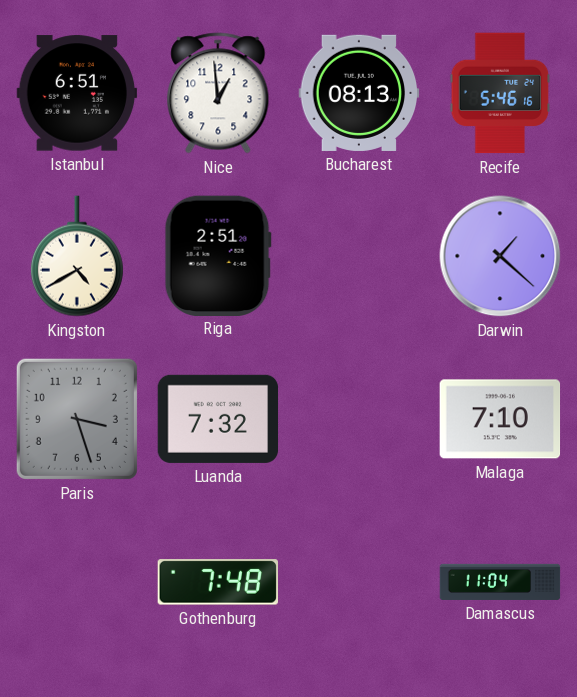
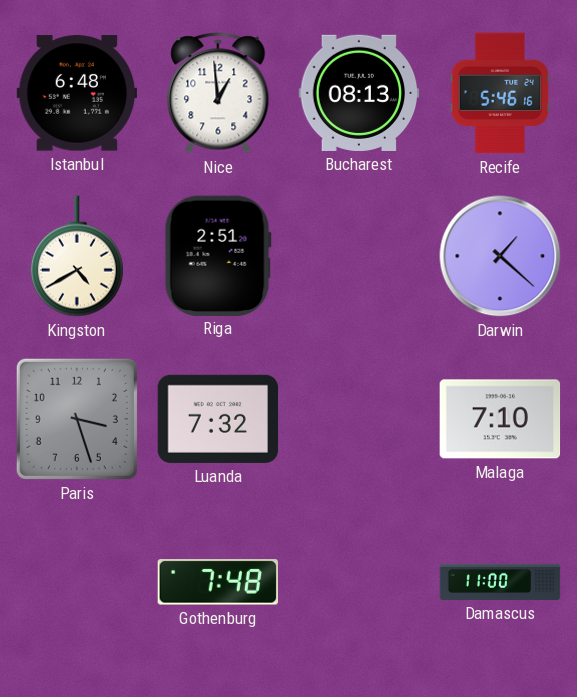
Istanbul: 6:51 -> 6:48
Damascus: 11:04 -> 11:00
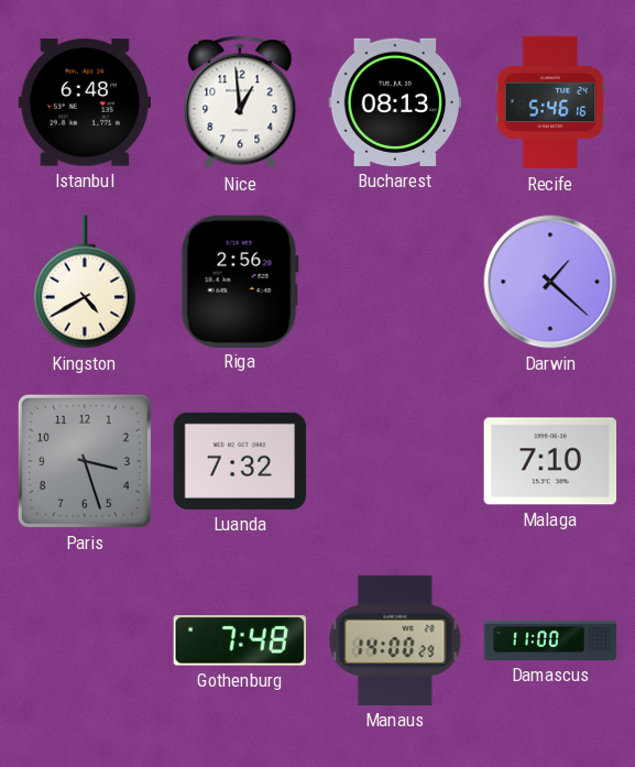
Riga: 2:51 -> 2:56
Manaus: none -> 14:00
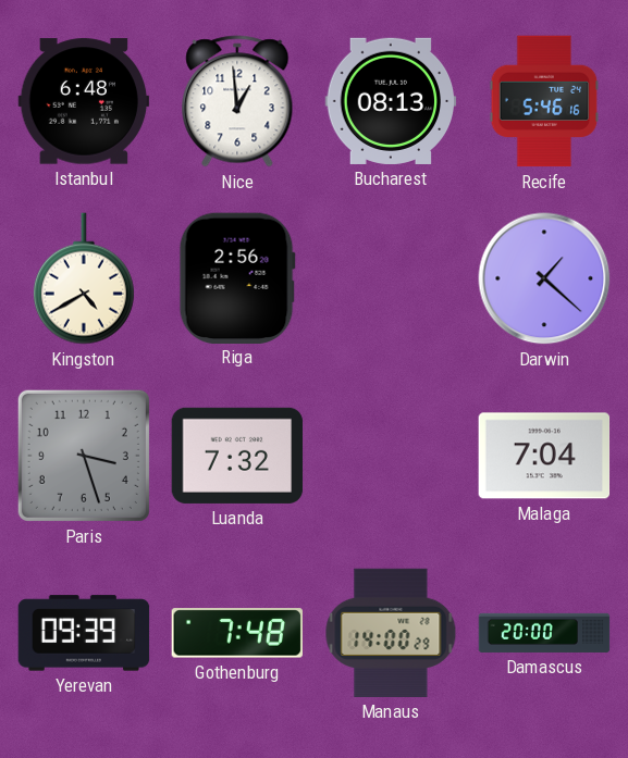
Malaga: 7:10 -> 7:04
Yerevan: none -> 09:39
Damascus: 11:00 -> 20:00
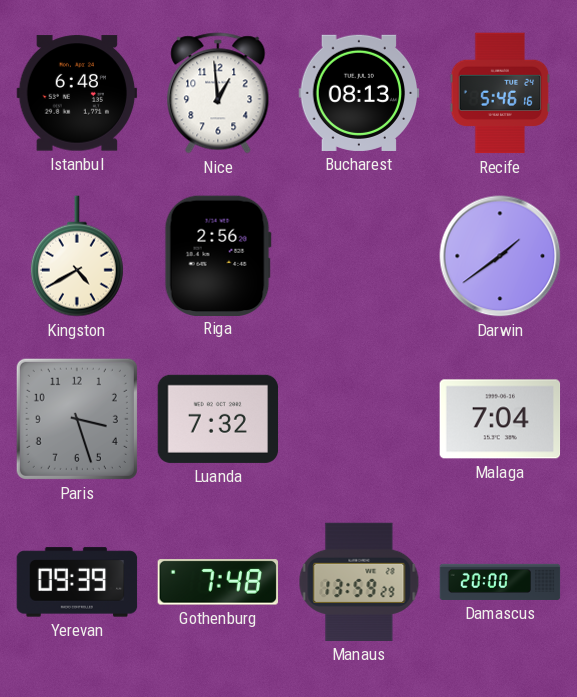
Darwin: 1:22 -> 1:39
Manaus: 14:00 -> 13:59
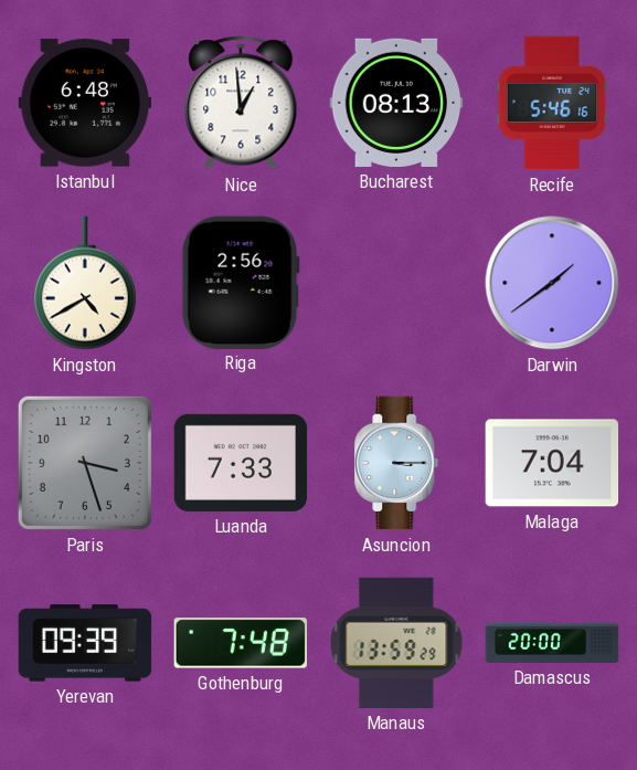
Luanda: 7:32 -> 7:33
Asuncion: none -> 3:15
